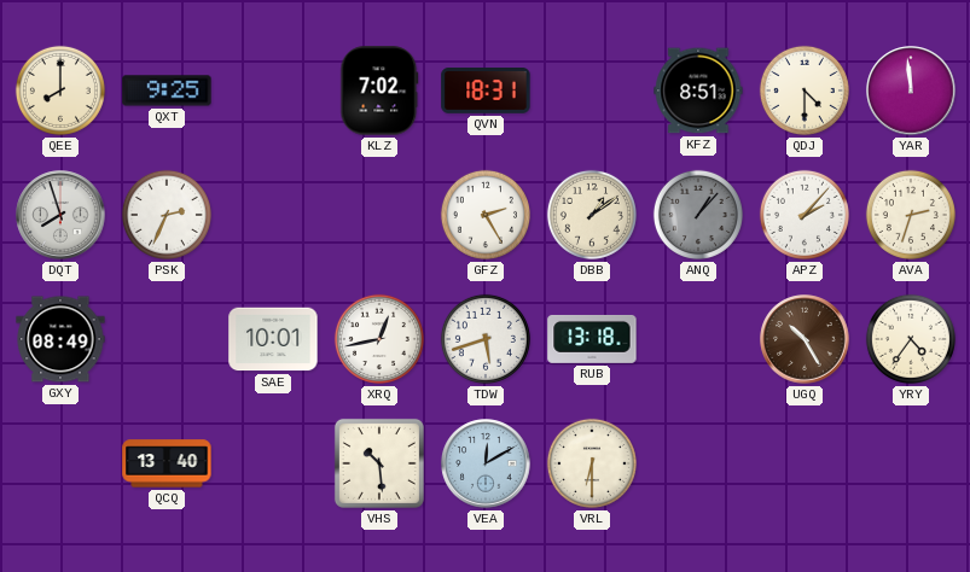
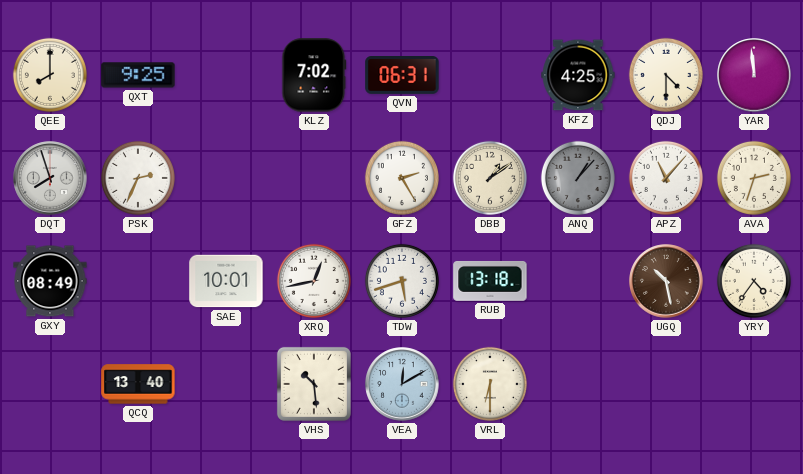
QVN: 18:31 -> 06:31
KFZ: 8:51 -> 4:25
APZ: 2:07 -> 11:07
UGQ: 10:25 -> 10:28
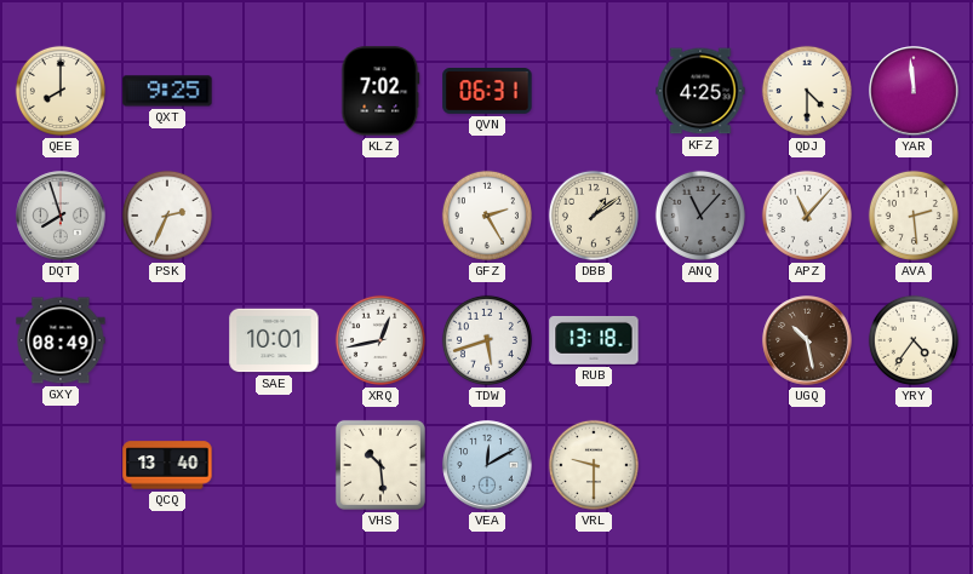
ANQ: 1:07 -> 11:07
AVA: 2:33 -> 2:29
VRL: 6:30 -> 9:30
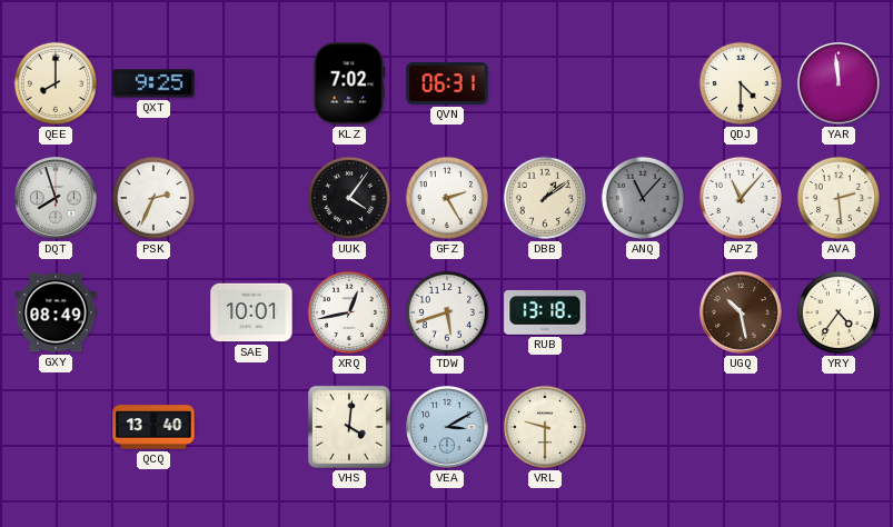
KFZ: 4:25 -> none
UUK: none -> 4:06
VHS: 10:29 -> 4:01
VEA: 12:10 -> 3:10
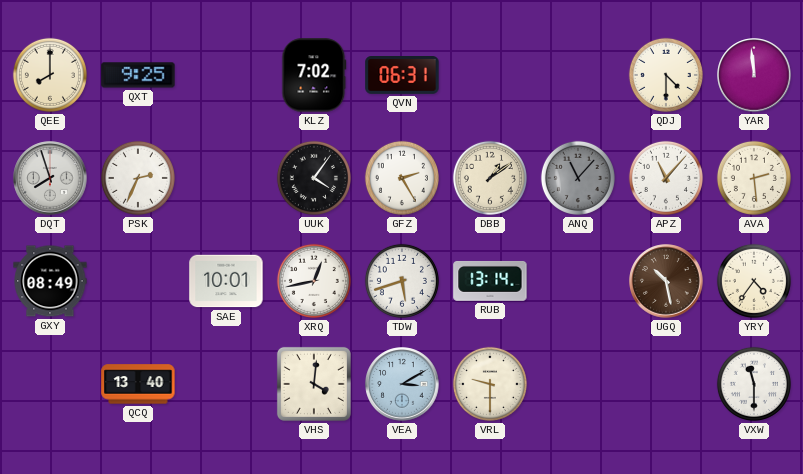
RUB: 13:18 -> 13:14
VXW: none -> 11:30
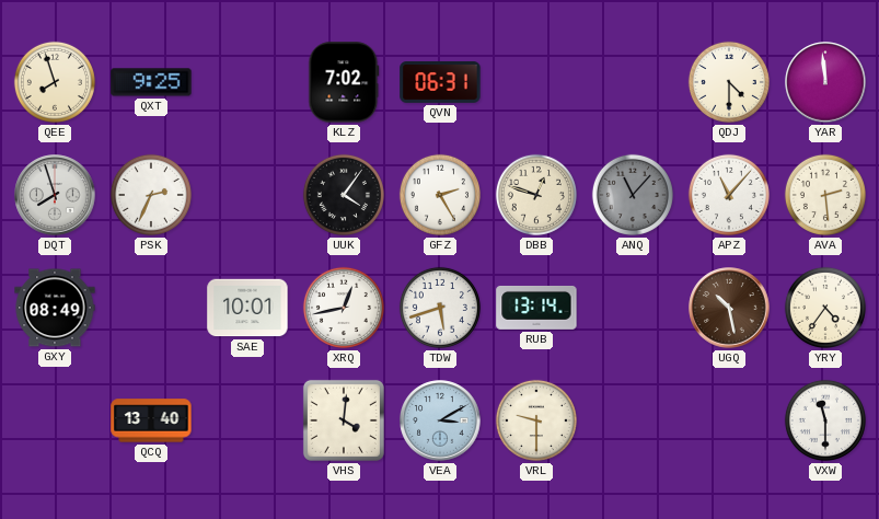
QEE: 8:00 -> 7:57
DBB: 1:09 -> 12:48
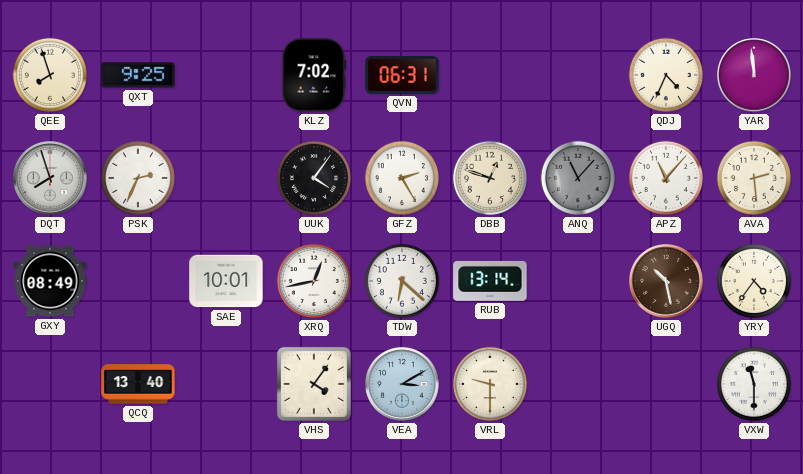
QDJ: 4:30 -> 4:34
TDW: 5:42 -> 6:22
VHS: 4:01 -> 4:06
